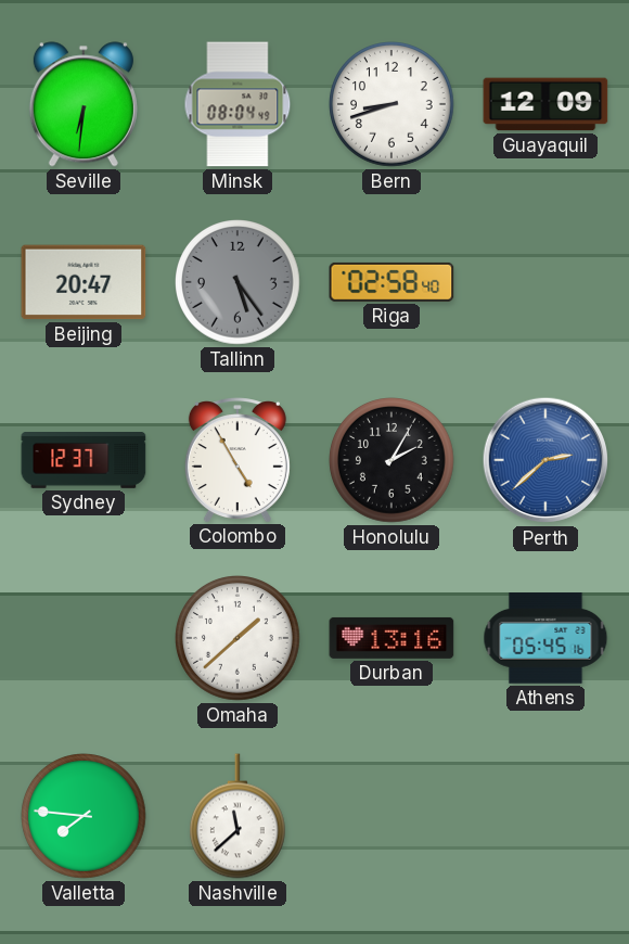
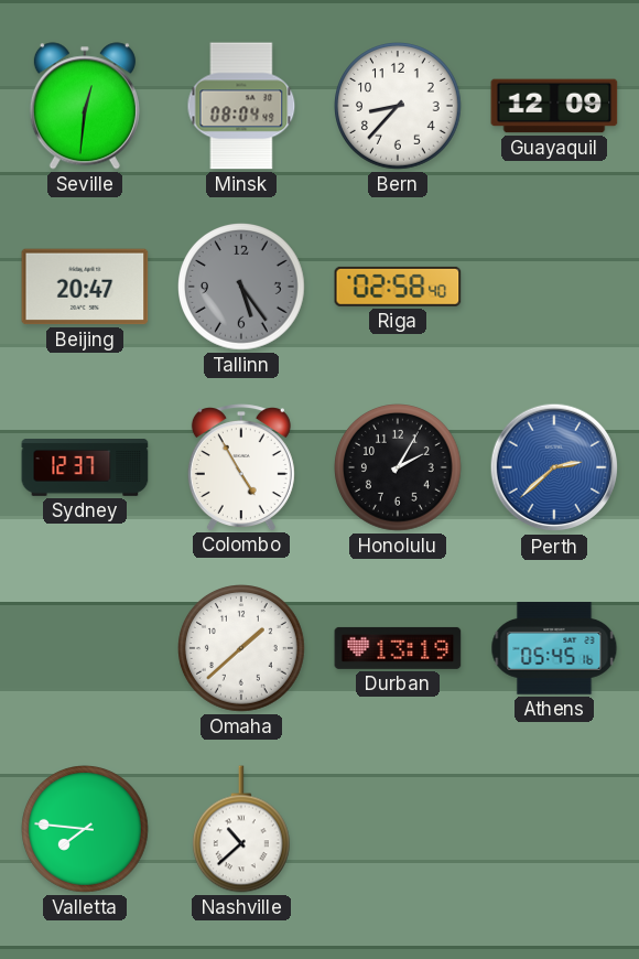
Seville: 6:31 -> 12:31
Bern: 8:42 -> 8:37
Durban: 13:16 -> 13:19
Nashville: 11:38 -> 10:38
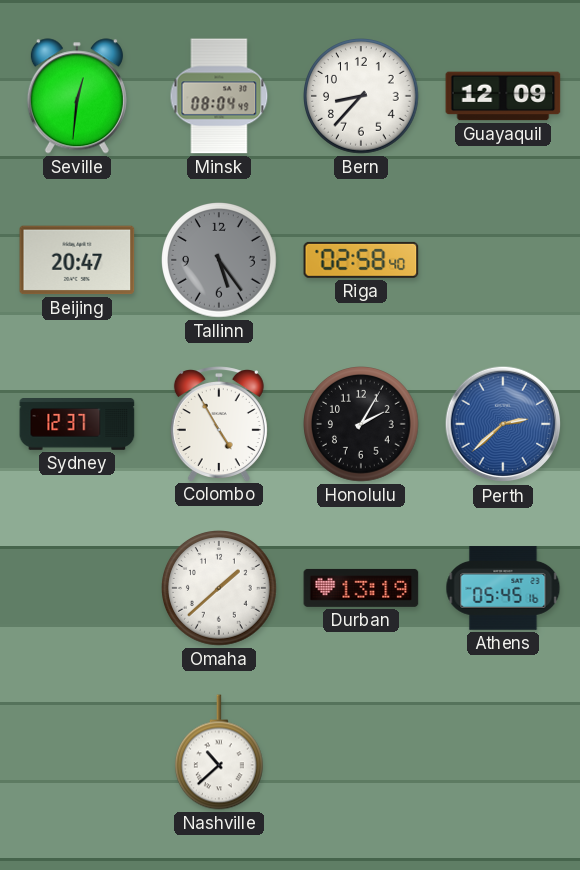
Valletta: 7:46 -> none
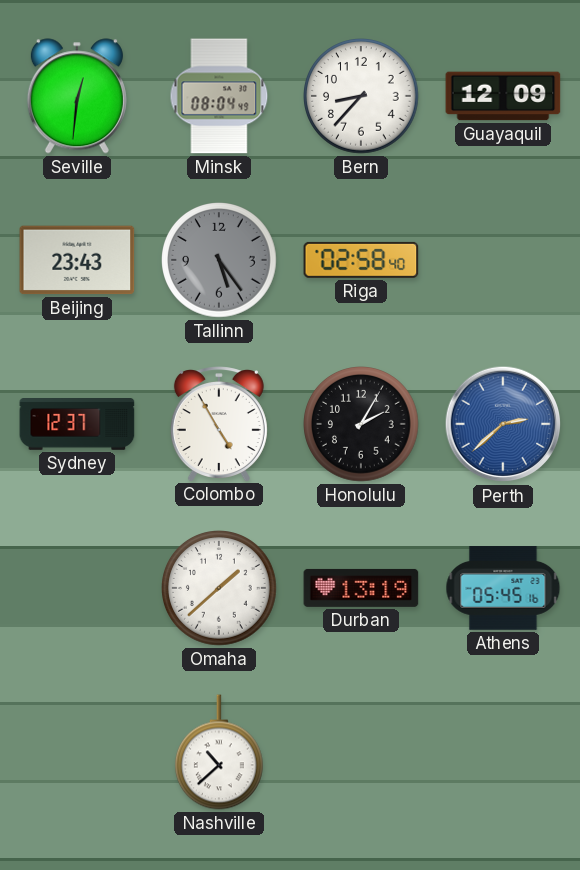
Beijing: 20:47 -> 23:43
